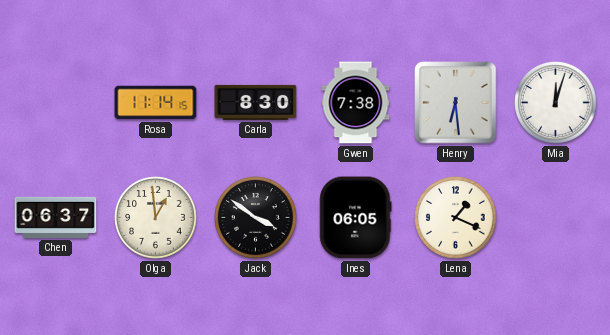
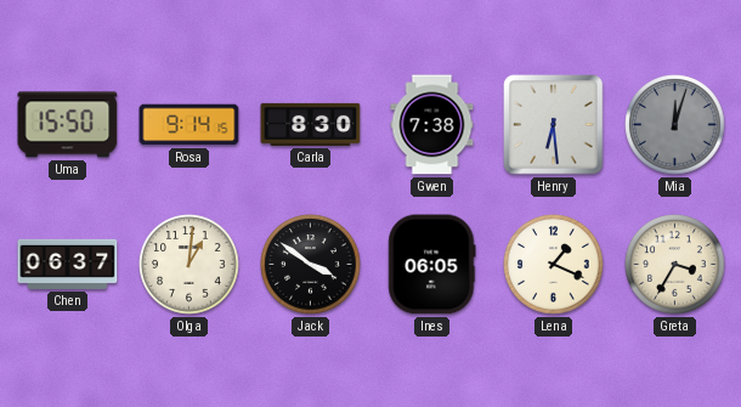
Uma: none -> 15:50
Rosa: 11:14 -> 9:14
Mia dial: white -> grey
Olga: 12:59 -> 1:01
Greta: none -> 3:35
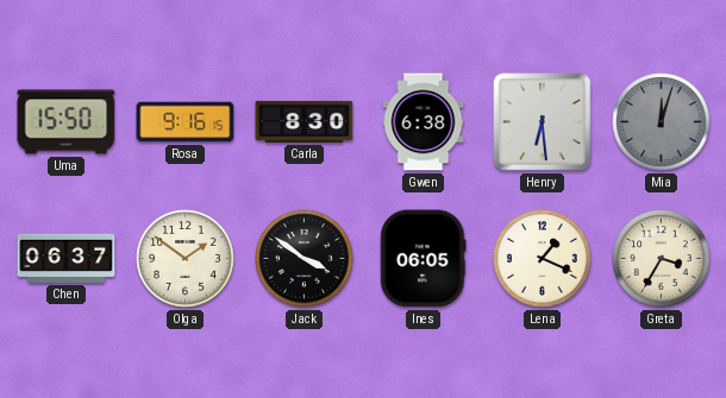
Rosa: 9:14 -> 9:16
Gwen: 7:38 -> 6:38
Olga: 1:01 -> 1:51
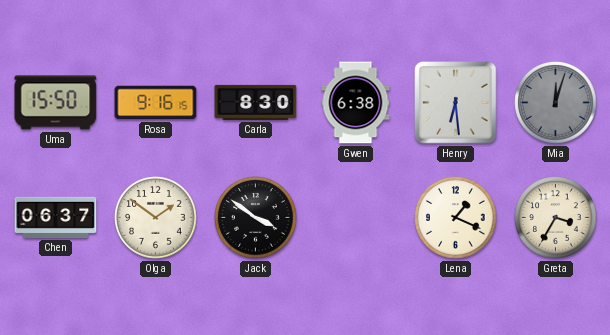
Ines: 06:05 -> none
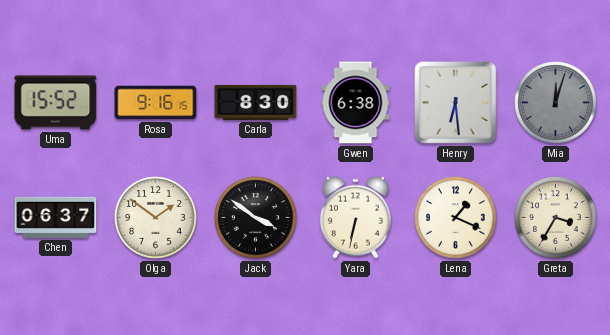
Uma: 15:50 -> 15:52
Yara: none -> 6:32
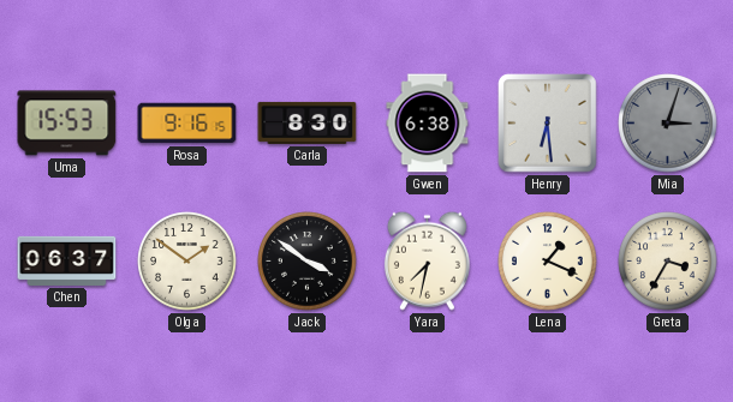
Uma: 15:52 -> 15:53
Mia: 12:03 -> 3:03
Yara: 6:32 -> 7:32
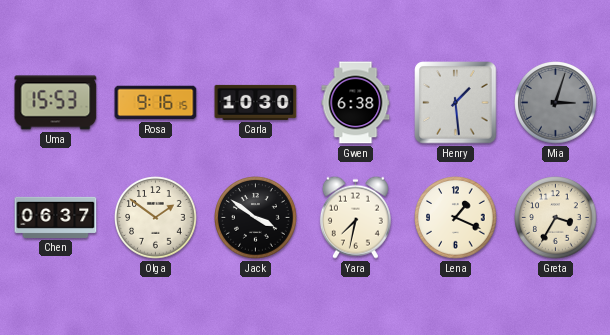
Carla: 8:30 -> 10:30
Henry: 6:29 -> 1:29
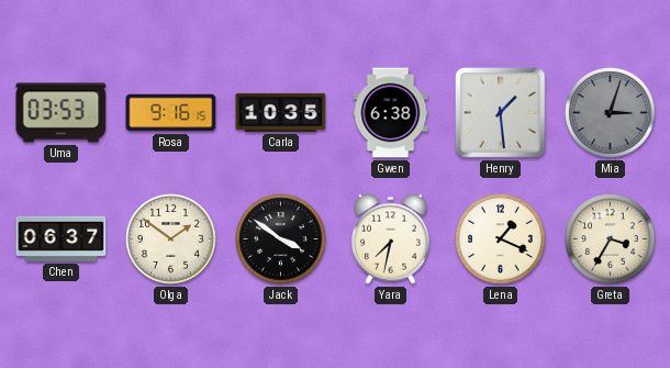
Uma: 15:53 -> 03:53
Carla: 10:30 -> 10:35
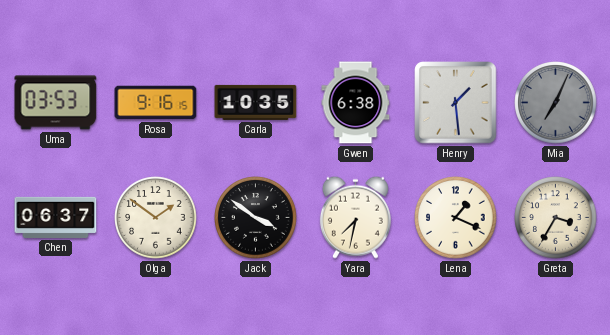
Mia: 3:03 -> 7:04
